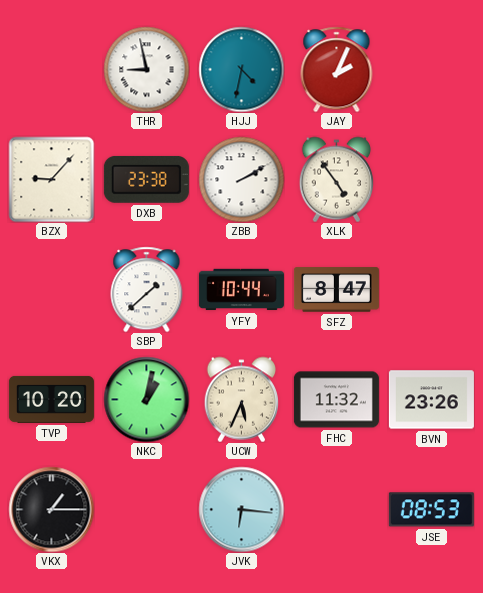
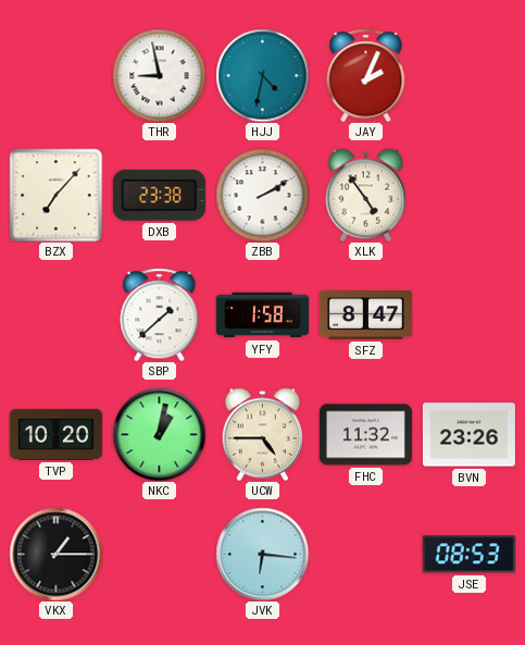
BZX: 9:07 -> 7:07
YFY: 10:44 -> 1:58
UCW: 5:34 -> 4:45
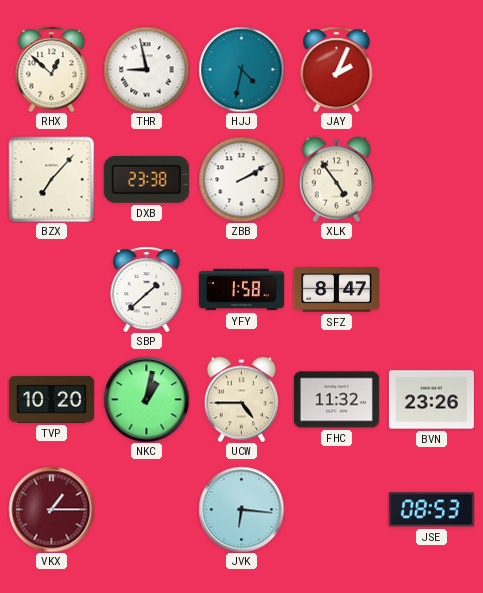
RHX: none -> 12:52
VKX dial: black -> burgundy
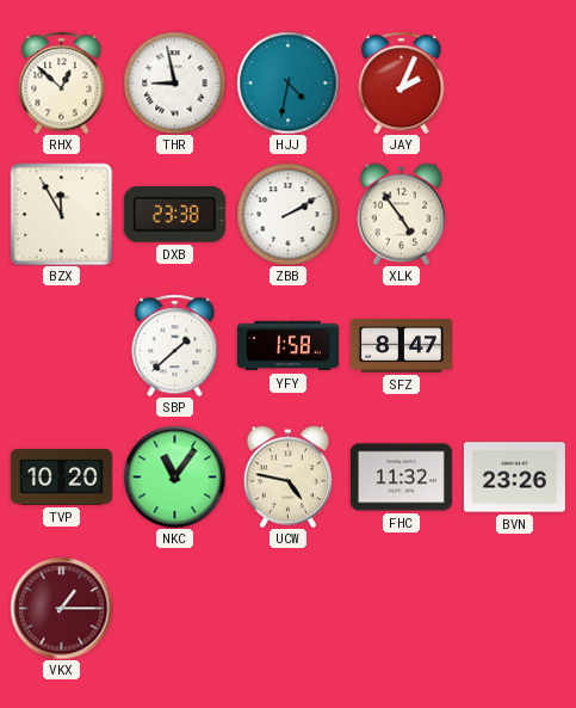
BZX: 7:07 -> 11:55
NKC: 1:02 -> 11:06
UCW: 4:45 -> 4:47
JVK: 6:16 -> none
JSE: 08:53 -> none
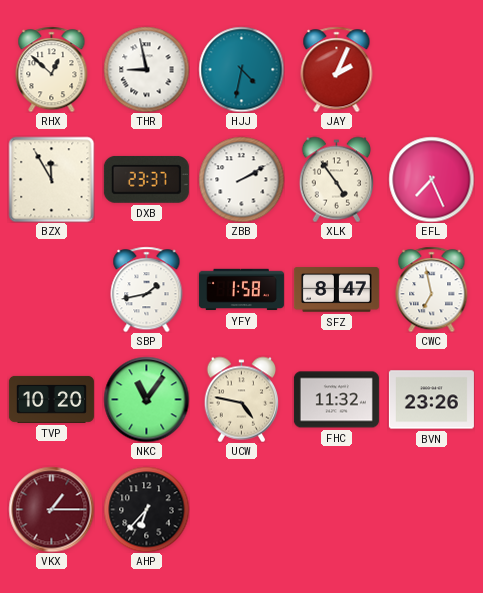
DXB: 23:38 -> 23:37
EFL: none -> 7:26
SBP: 1:38 -> 1:43
CWC: none -> 6:58
AHP: none -> 6:37
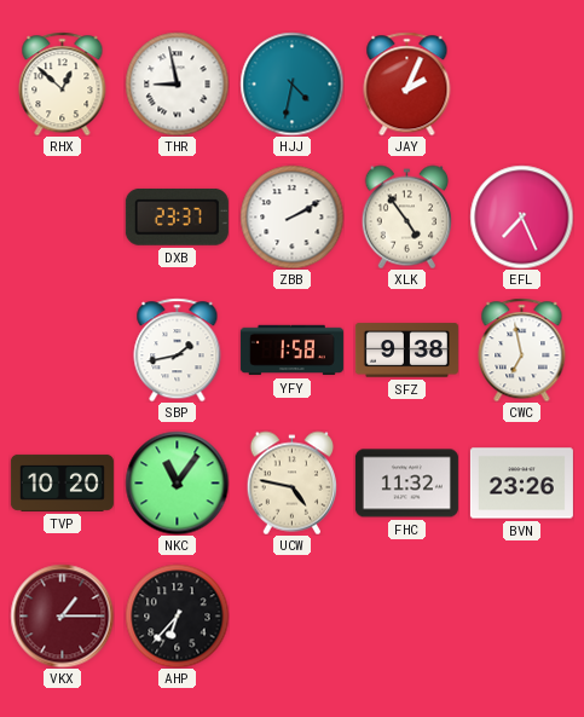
BZX: 11:55 -> none
SFZ: 8:47 -> 9:38
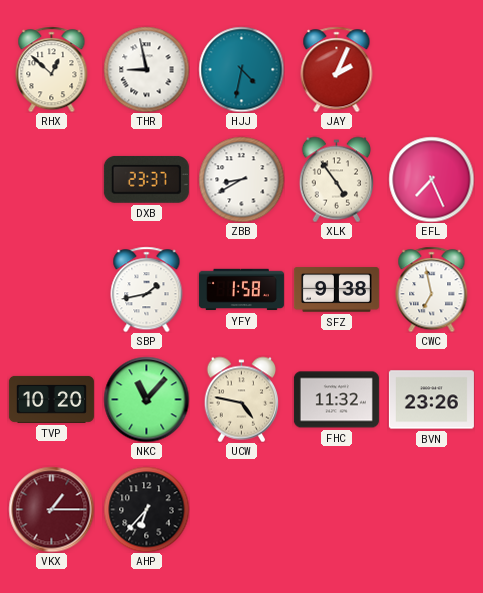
ZBB: 2:10 -> 8:40
NKC: 11:06 -> 11:07
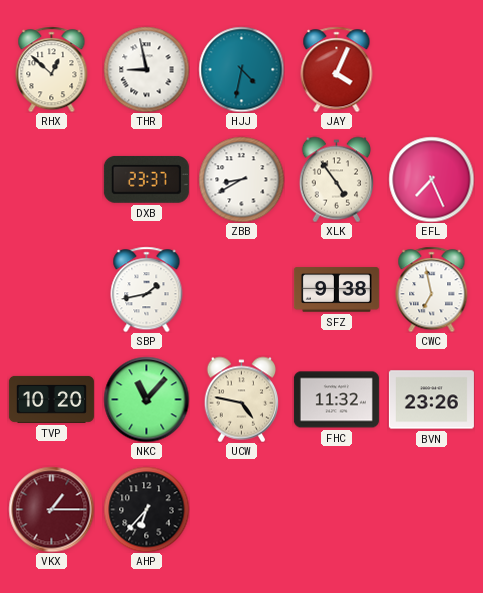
JAY: 2:04 -> 4:04
YFY: 1:58 -> none
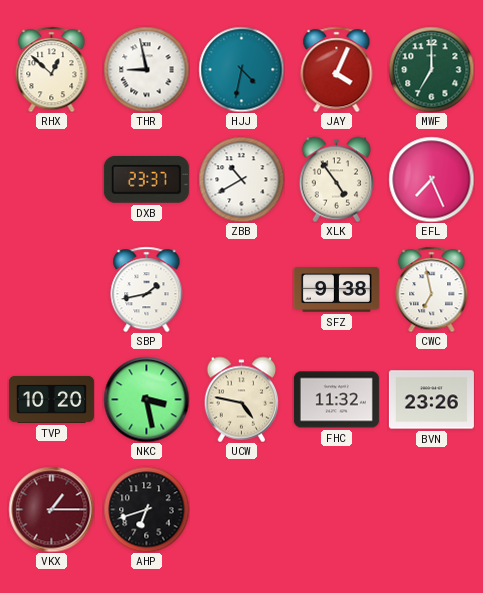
MWF: none -> 7:00
ZBB: 8:40 -> 10:40
NKC: 11:07 -> 3:28
AHP: 6:37 -> 6:42
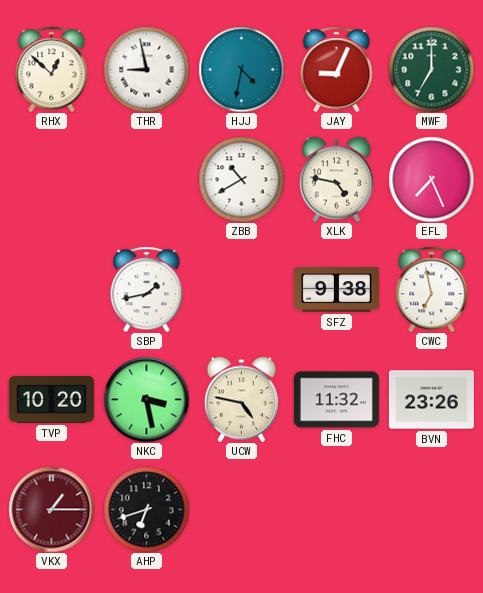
JAY: 4:04 -> 9:04
DXB: 23:37 -> none
XLK: 4:54 -> 4:47
